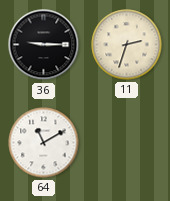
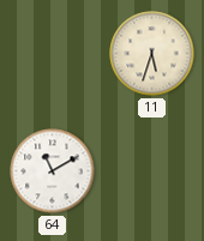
36: 9:15 -> none
11: 2:33 -> 5:33
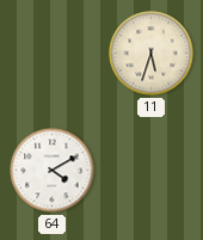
64: 11:10 -> 4:10
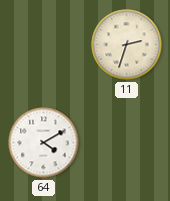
11: 5:33 -> 2:33
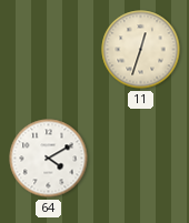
11: 2:33 -> 12:33
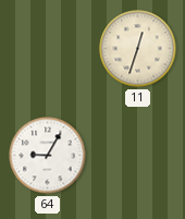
64: 4:10 -> 9:05
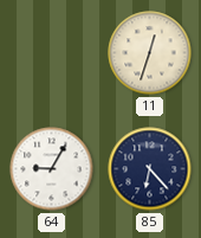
85: none -> 6:23
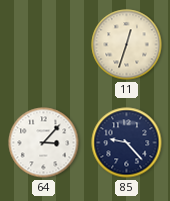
64: 9:05 -> 3:07
85: 6:23 -> 9:23
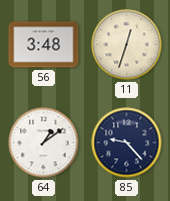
56: none -> 3:48
64: 3:07 -> 1:09
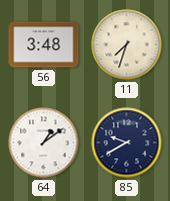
11: 12:33 -> 7:33
85: 9:23 -> 9:40
